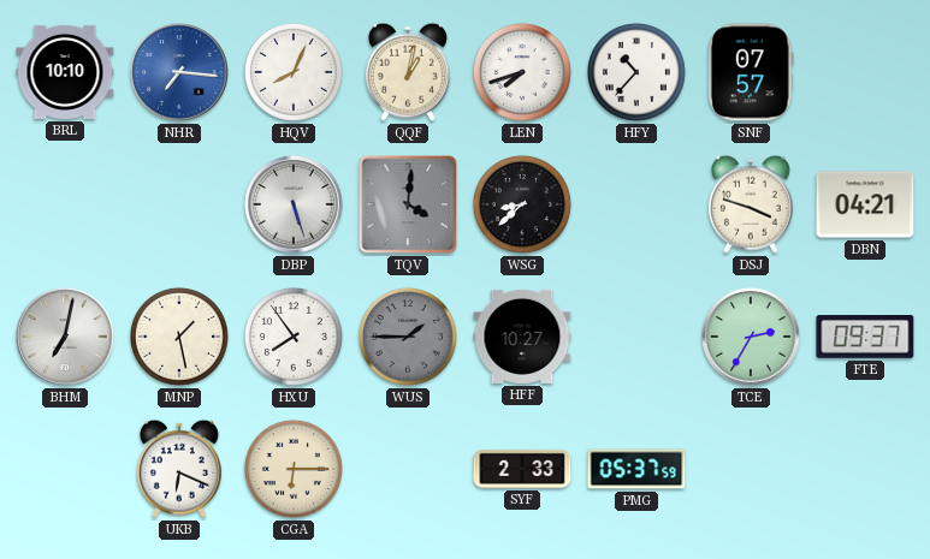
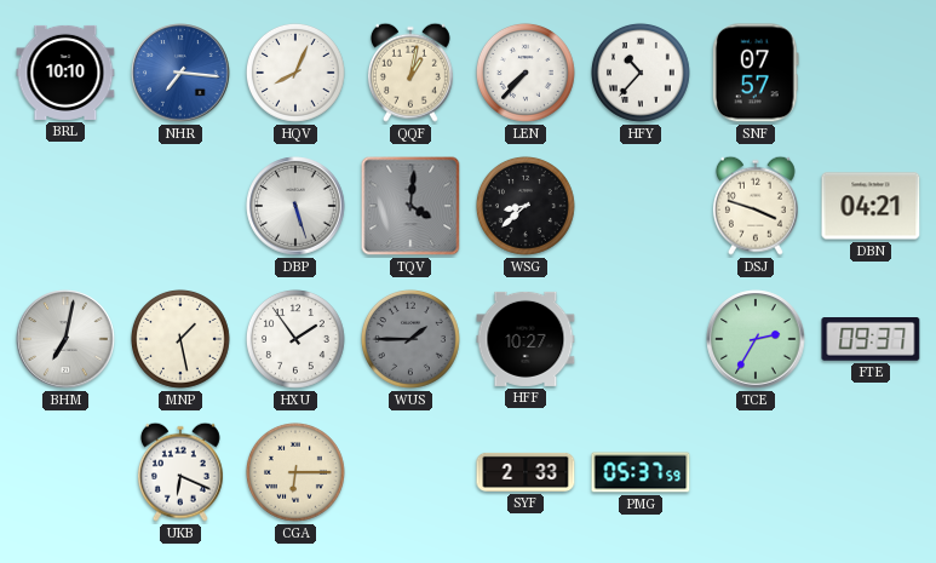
LEN: 7:42 -> 7:37
HXU: 7:54 -> 1:54
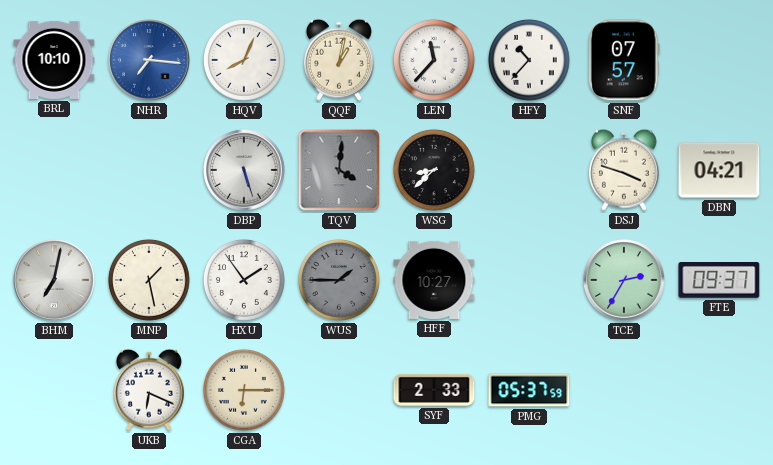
LEN: 7:37 -> 11:37
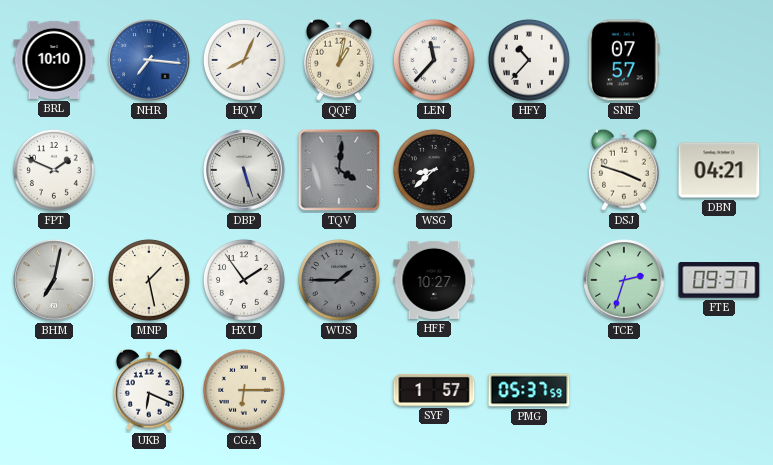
FPT: none -> 1:49
TCE: 2:35 -> 2:33
SYF: 2:33 -> 1:57
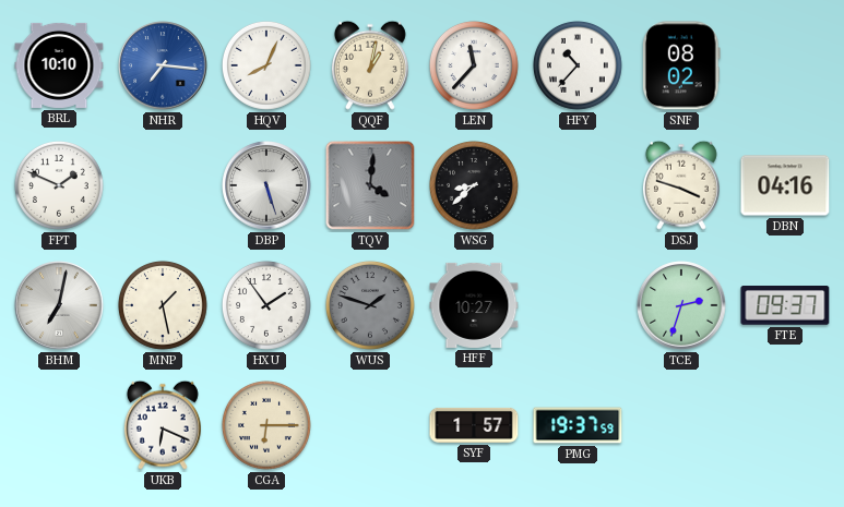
SNF: 07:57 -> 08:02
DBN: 04:21 -> 04:16
WUS: 1:45 -> 1:48
PMG: 05:37 -> 19:37
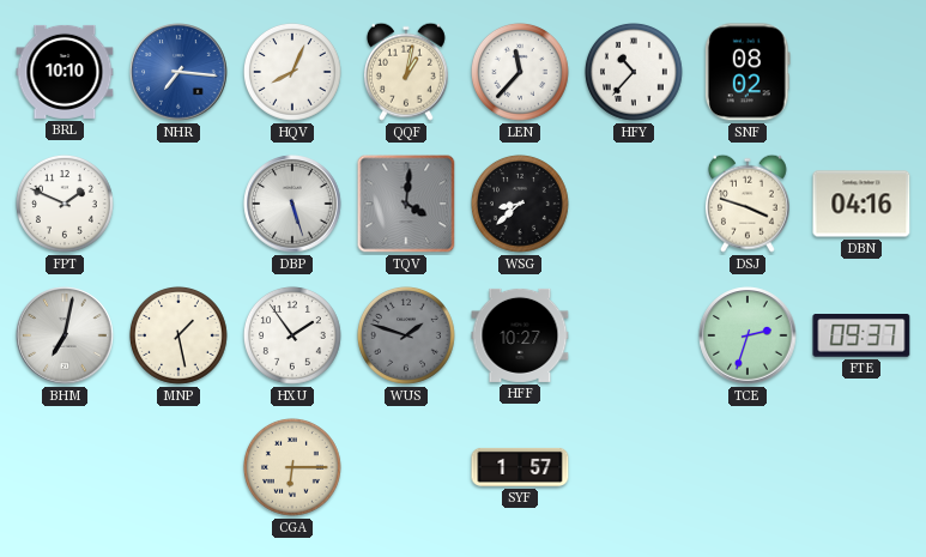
UKB: 6:19 -> none
PMG: 19:37 -> none
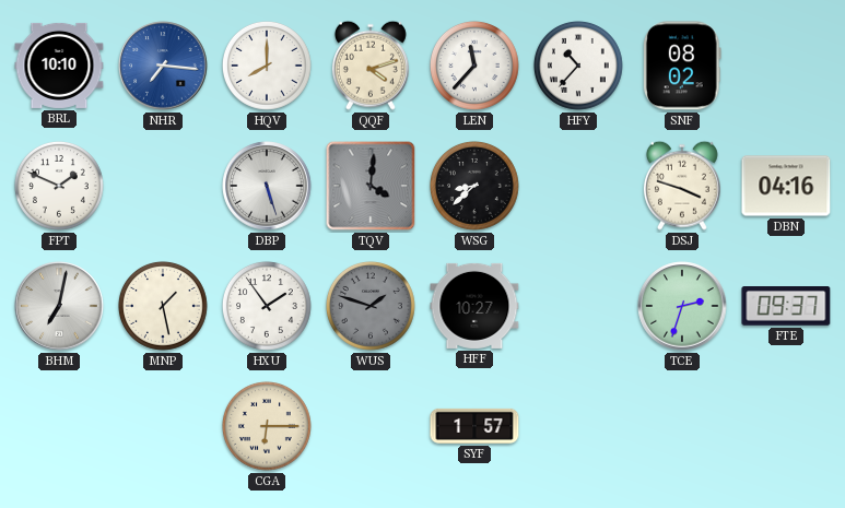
HQV: 8:04 -> 8:00
QQF: 1:02 -> 4:12
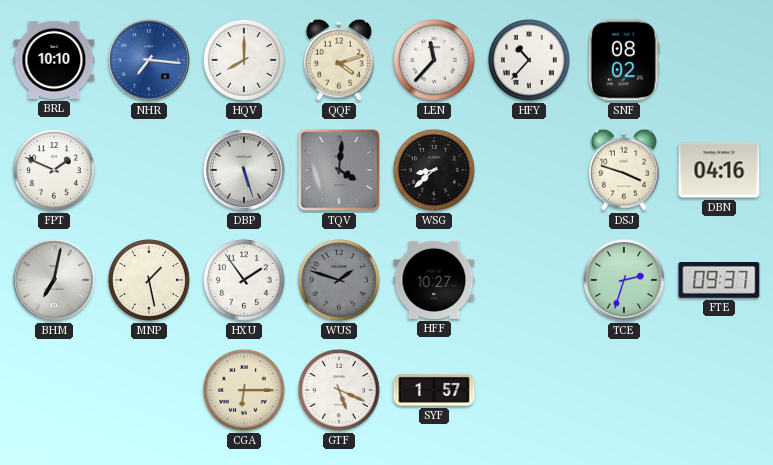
GTF: none -> 5:19
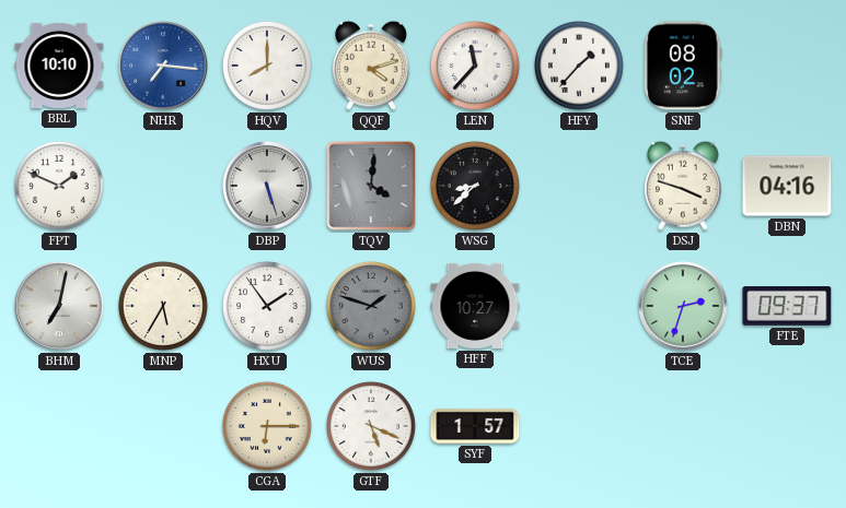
HFY: 10:37 -> 1:37
MNP: 1:28 -> 5:35
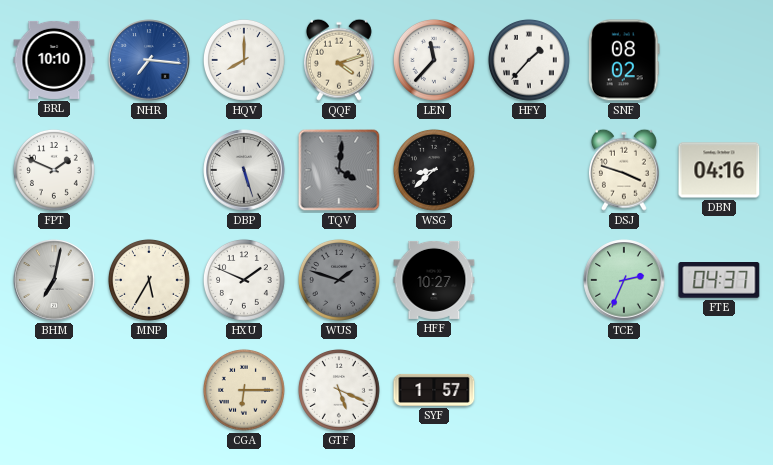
HXU: 1:54 -> 1:49
TCE: 2:33 -> 2:34
FTE: 09:37 -> 04:37
